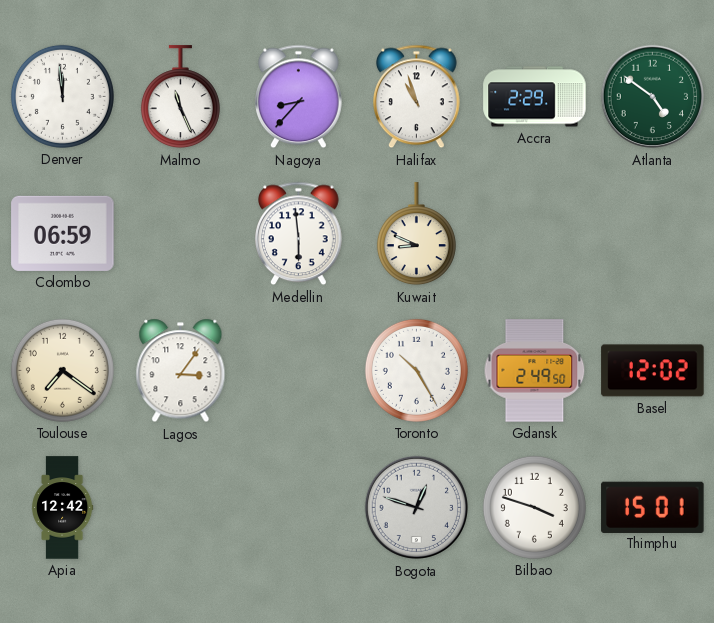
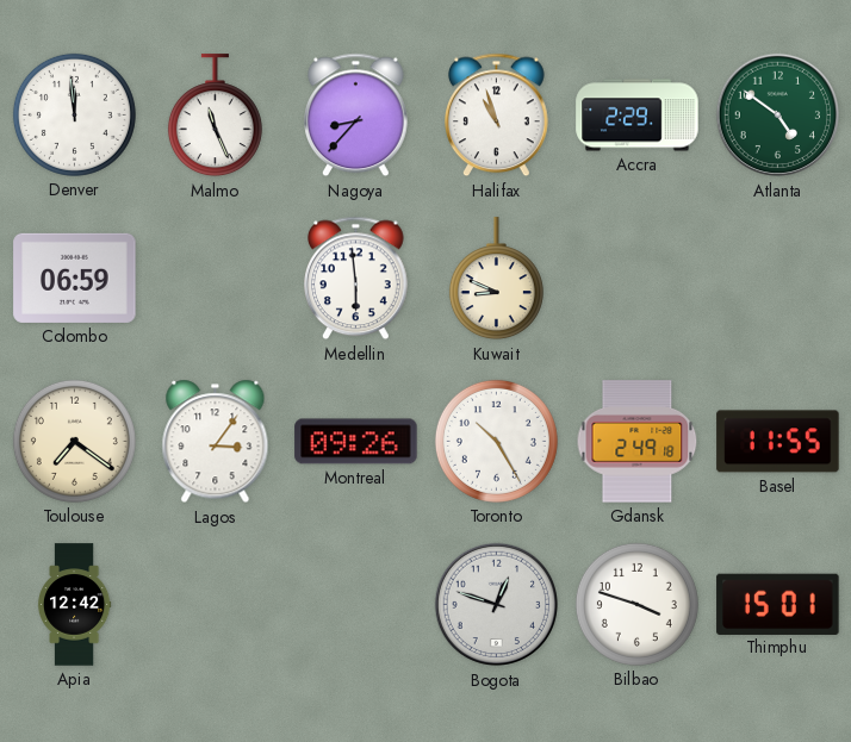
Montreal: none -> 09:26
Gdansk: 2:49:50 -> 2:49:18
Basel: 12:02 -> 11:55
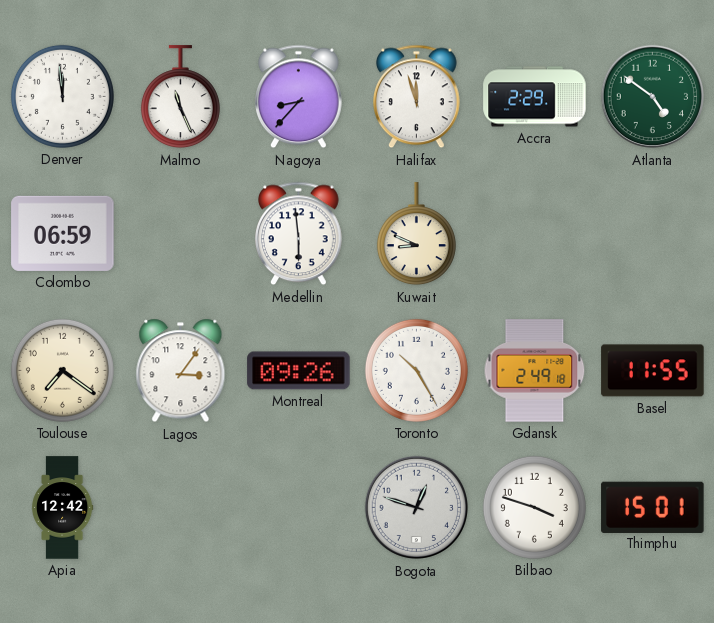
Halifax: 10:57 -> 11:57
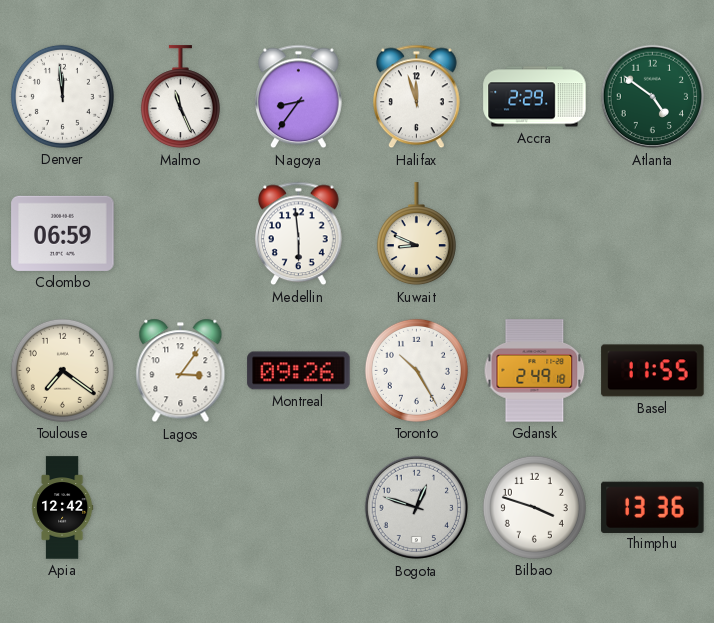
Nagoya: 8:37 -> 8:36
Thimphu: 15:01 -> 13:36
